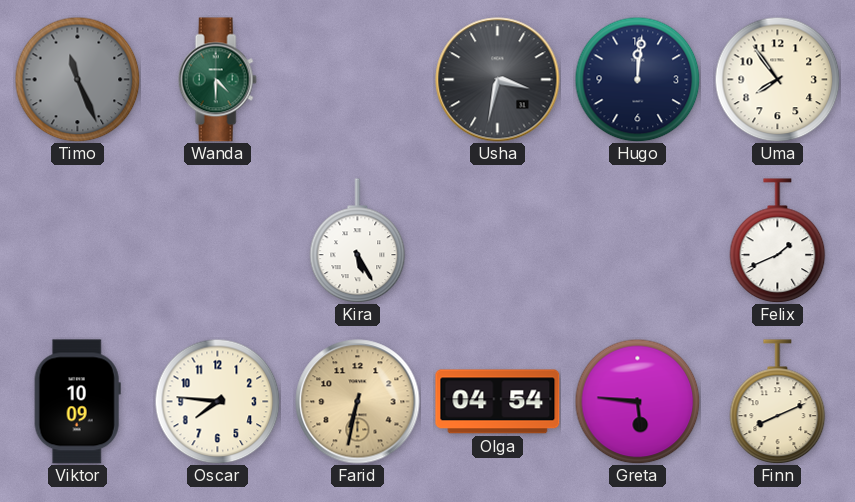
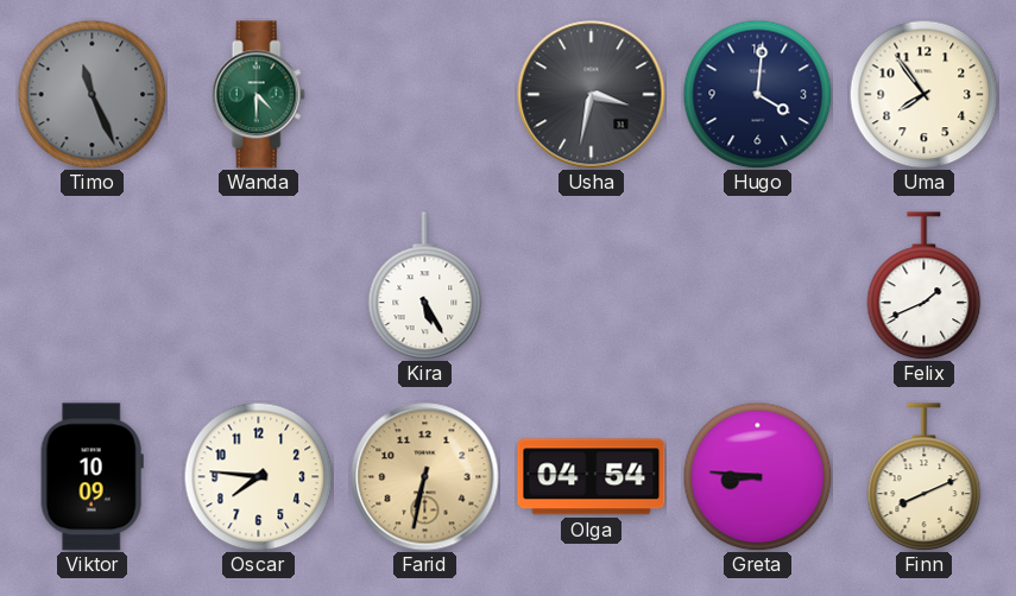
Hugo: 12:01 -> 4:01
Greta: 5:46 -> 8:46
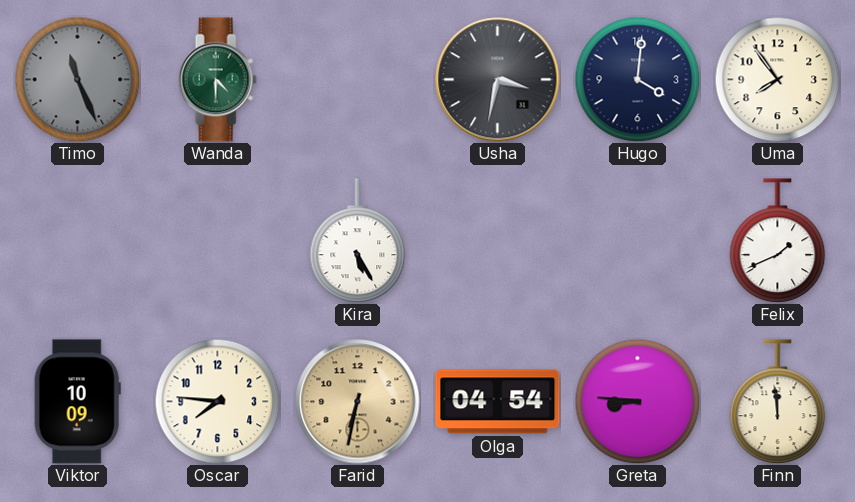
Finn: 8:11 -> 11:59
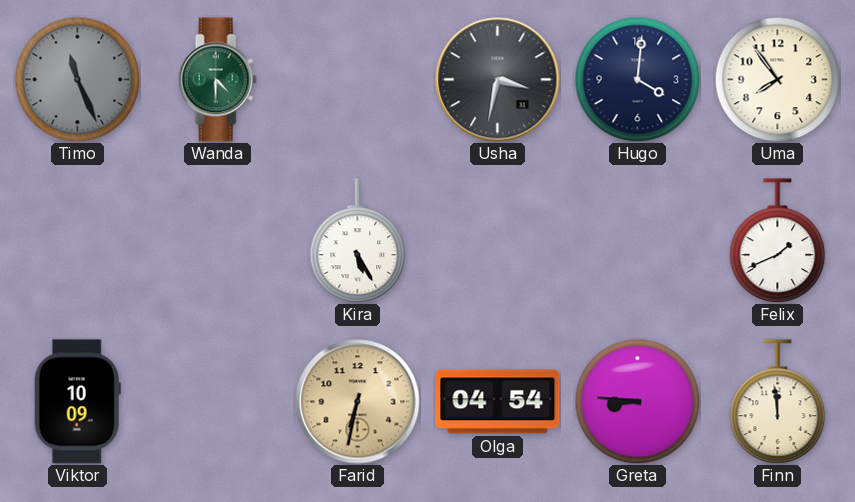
Oscar: 7:46 -> none
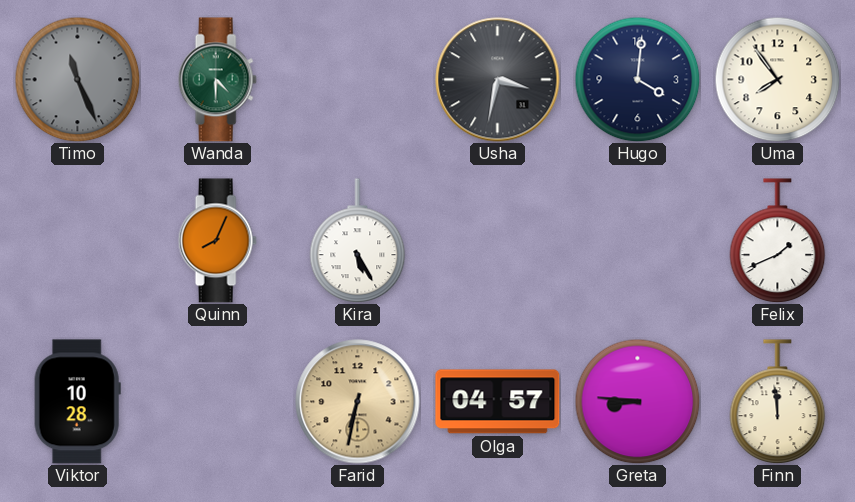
Quinn: none -> 8:04
Viktor: 10:09 -> 10:28
Olga: 04:54 -> 04:57
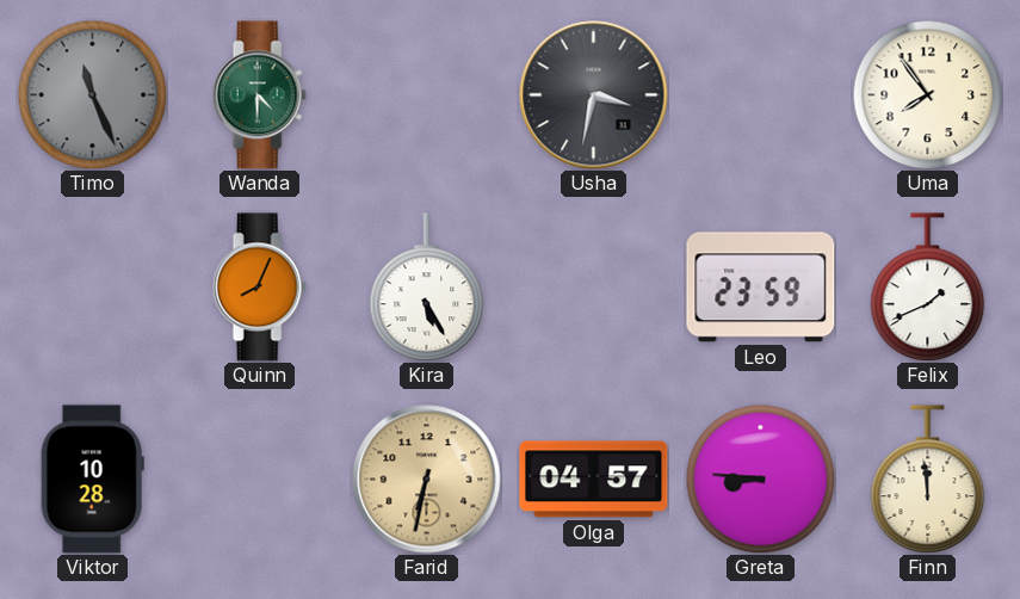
Hugo: 4:01 -> none
Leo: none -> 23:59
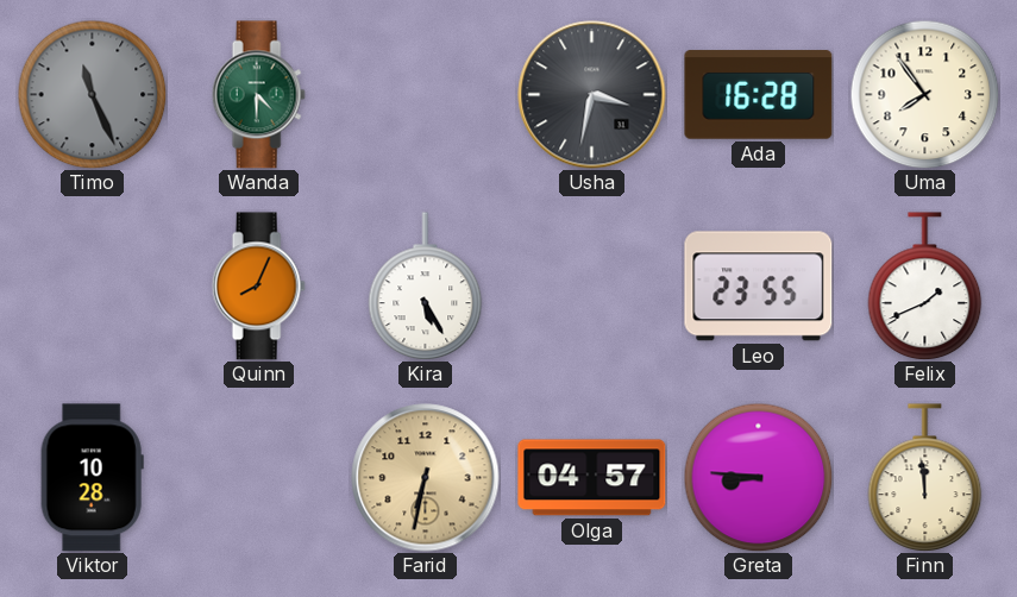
Ada: none -> 16:28
Leo: 23:59 -> 23:55
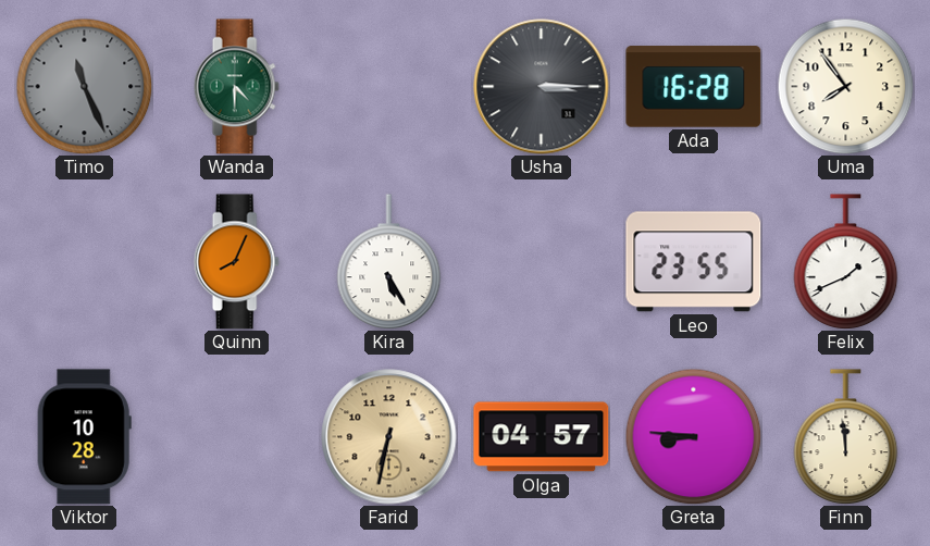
Usha: 3:32 -> 3:15
